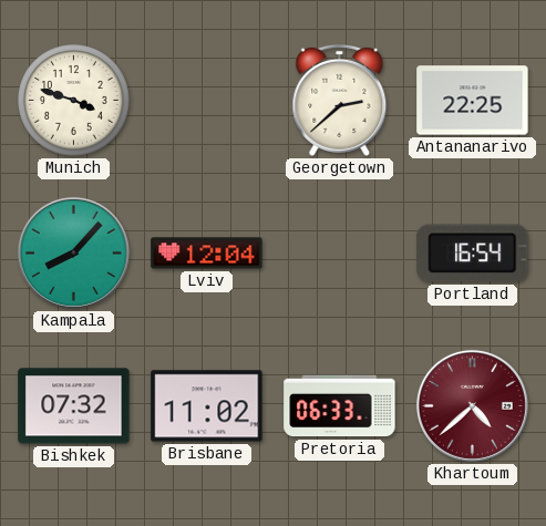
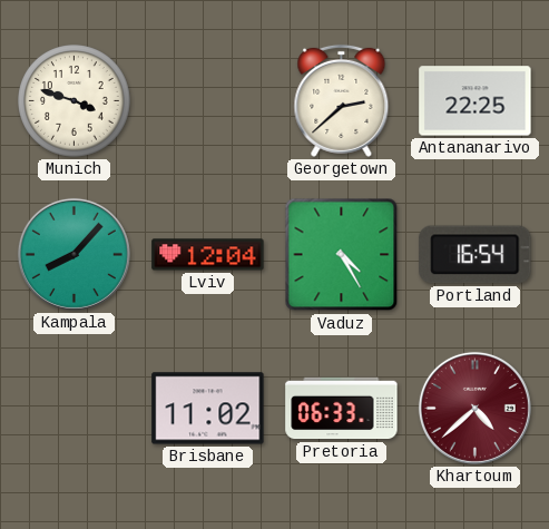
Vaduz: none -> 4:25
Bishkek: 07:32 -> none
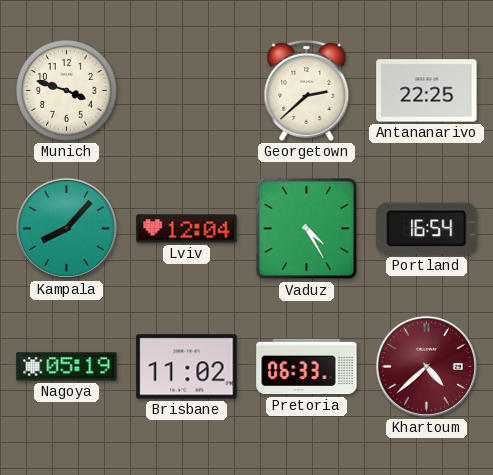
Nagoya: none -> 05:19
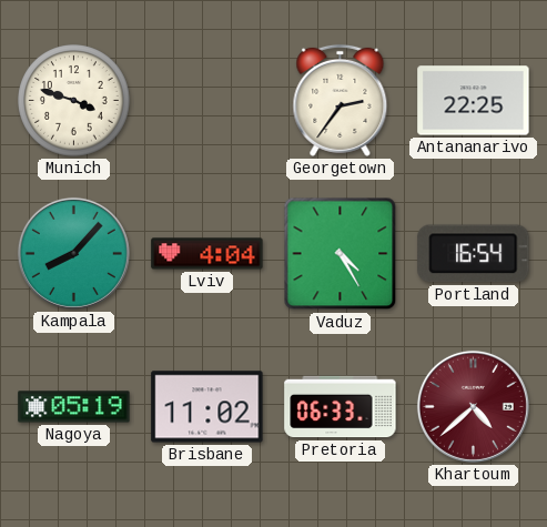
Georgetown: 2:38 -> 2:36
Lviv: 12:04 -> 4:04
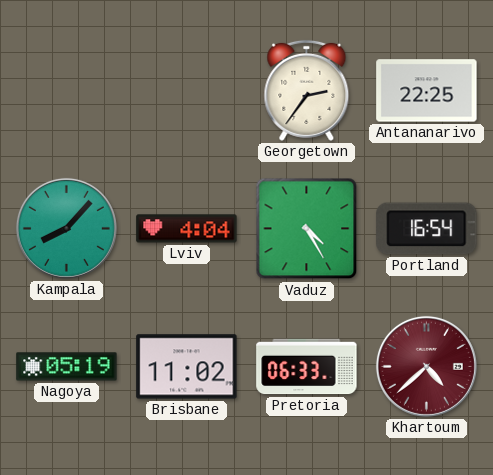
Munich: 3:48 -> none
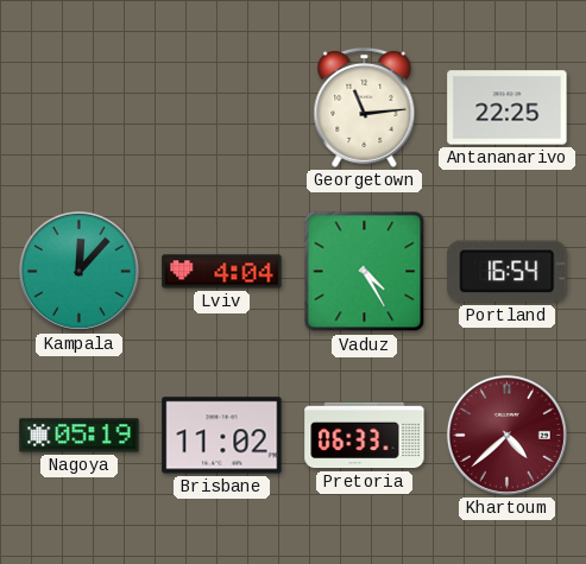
Georgetown: 2:36 -> 11:14
Kampala: 8:07 -> 12:07
